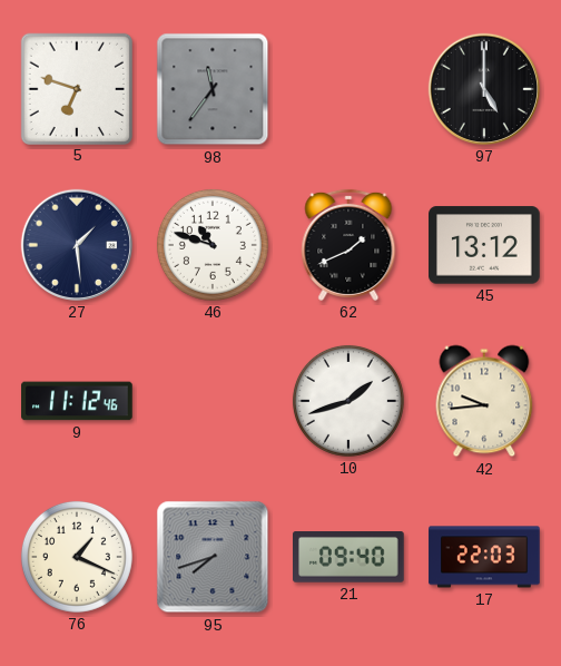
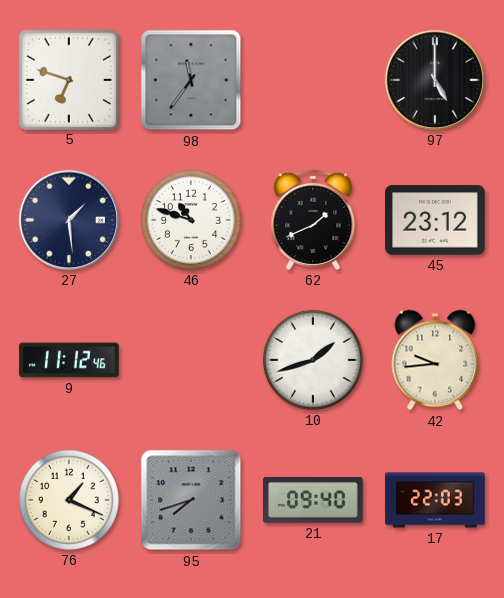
45: 13:12 -> 23:12
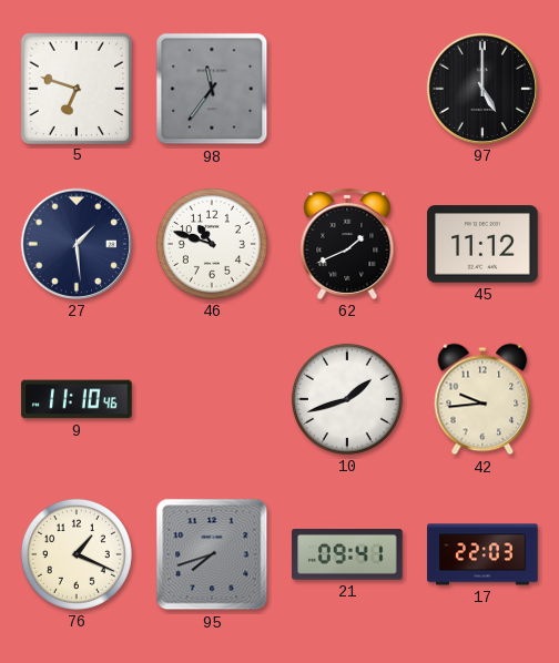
45: 23:12 -> 11:12
9: 11:12 -> 11:10
21: 09:40 -> 09:41
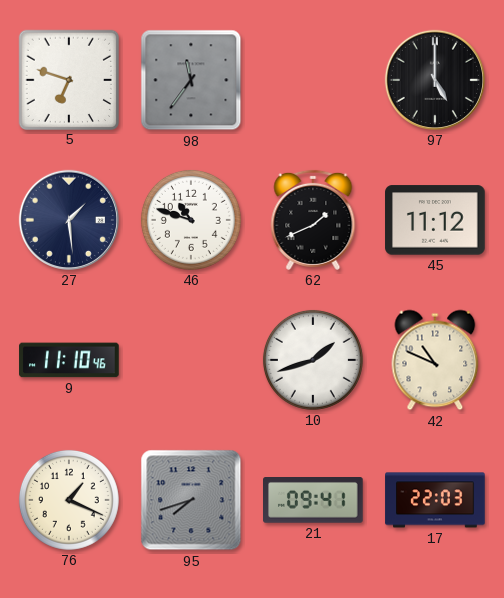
42: 9:44 -> 10:49
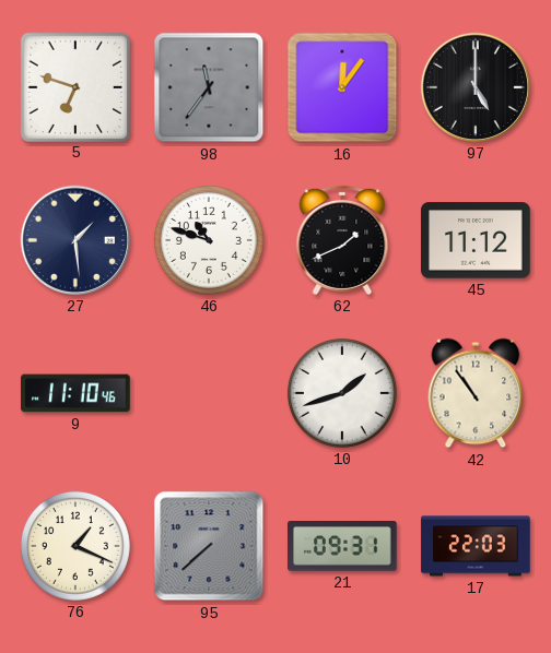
16: none -> 12:06
42: 10:49 -> 10:54
95: 7:42 -> 7:38
21: 09:41 -> 09:31
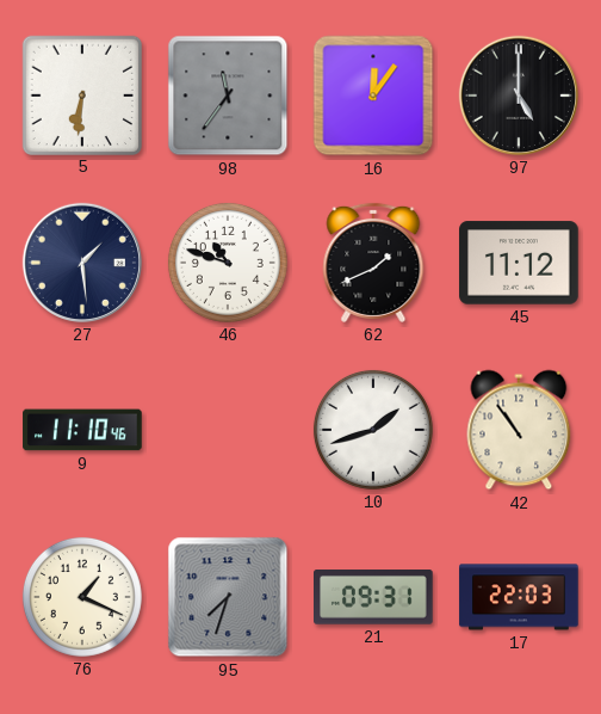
5: 6:48 -> 6:31
95: 7:38 -> 7:33
